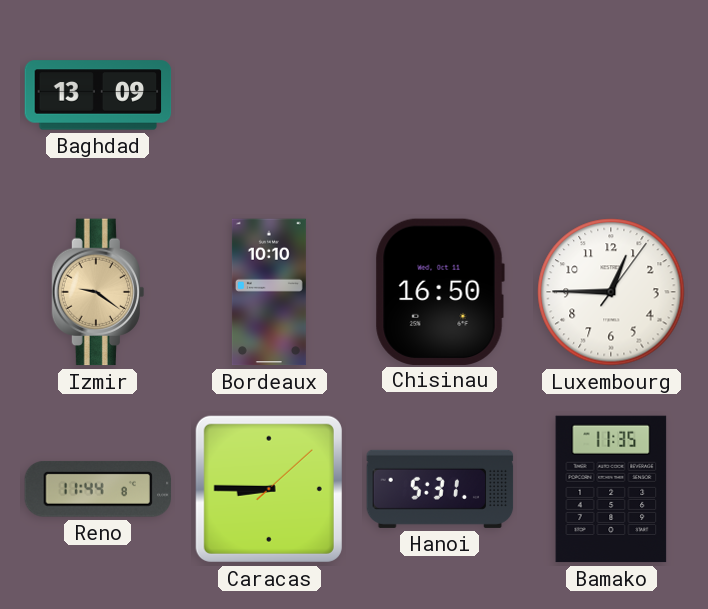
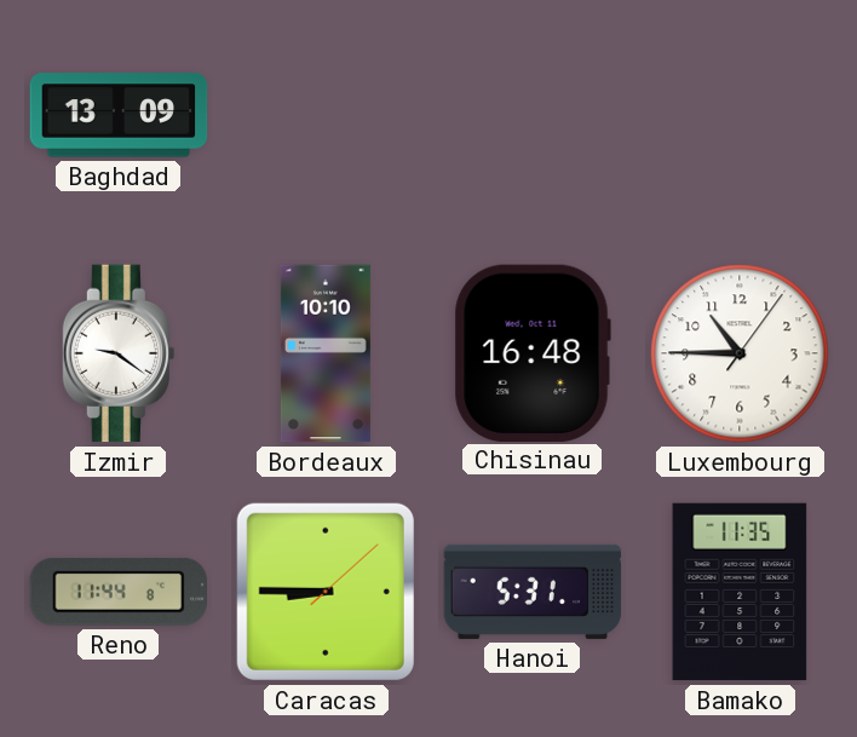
Izmir dial: champagne -> white
Chisinau: 16:50 -> 16:48
Luxembourg: 12:45 -> 10:45
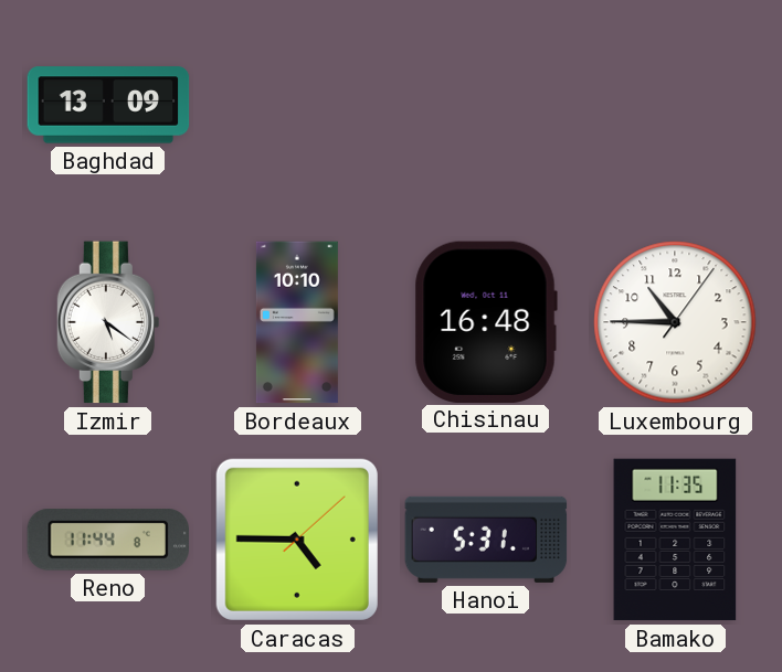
Izmir: 9:21 -> 5:21
Caracas: 8:45 -> 4:45
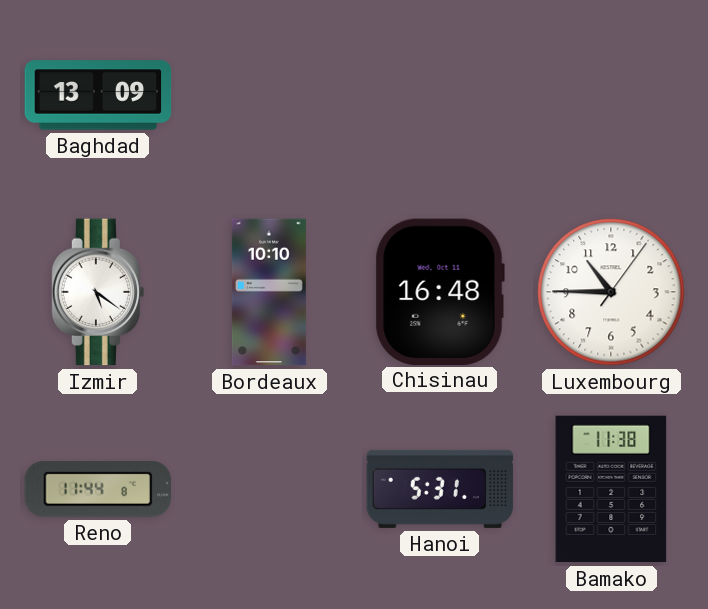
Caracas: 4:45 -> none
Bamako: 11:35 -> 11:38
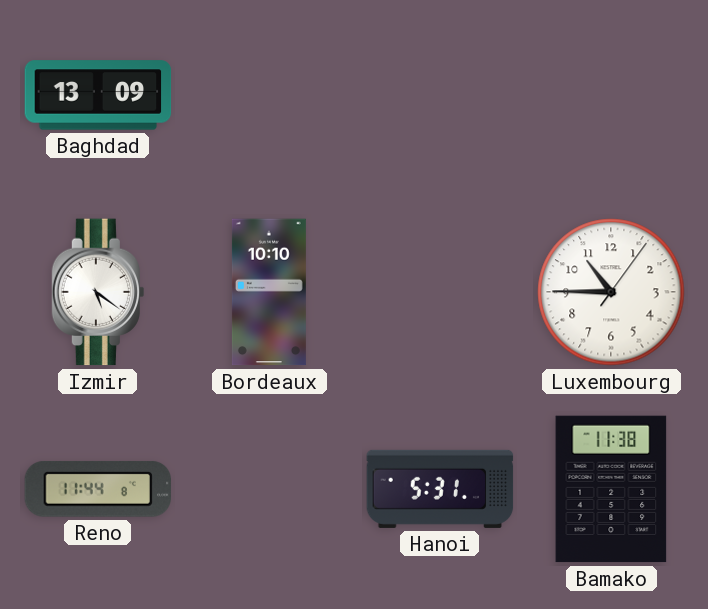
Chisinau: 16:48 -> none
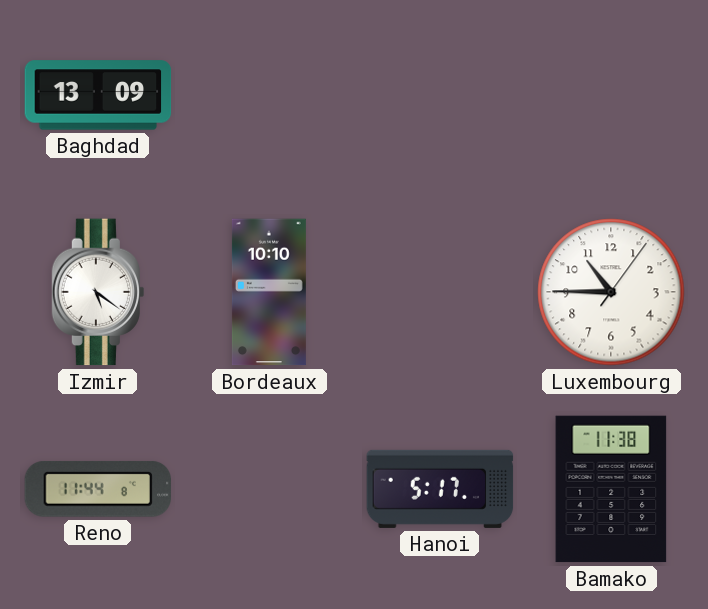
Hanoi: 5:31 -> 5:17
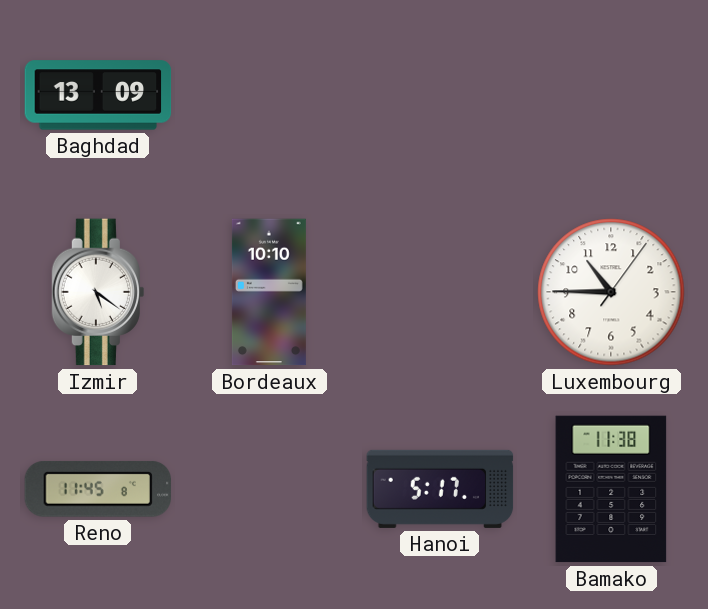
Reno: 11:44 -> 11:45
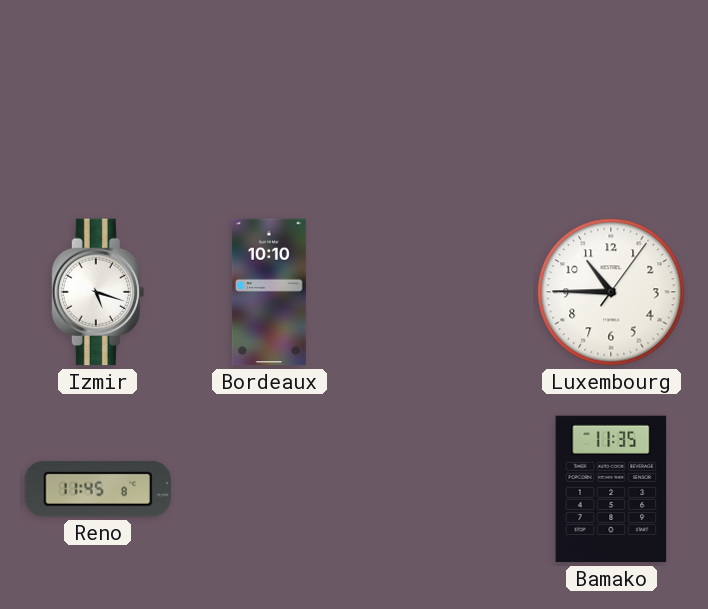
Baghdad: 13:09 -> none
Izmir: 5:21 -> 5:18
Hanoi: 5:17 -> none
Bamako: 11:38 -> 11:35
